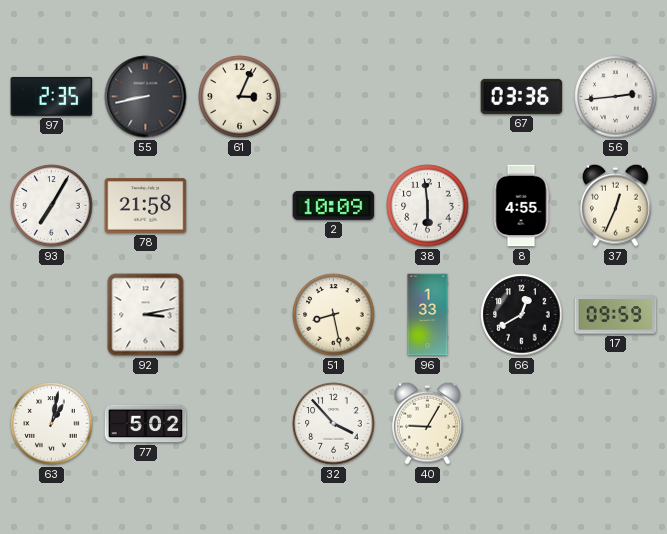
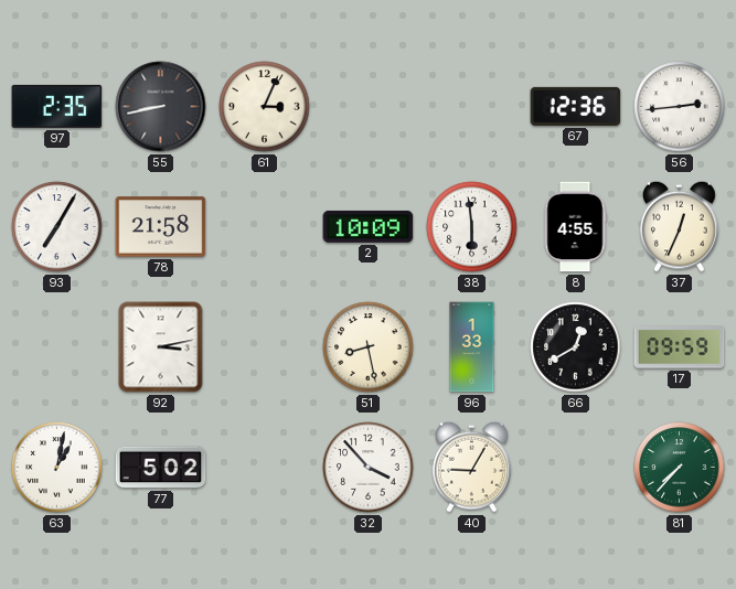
67: 03:36 -> 12:36
81: none -> 7:37
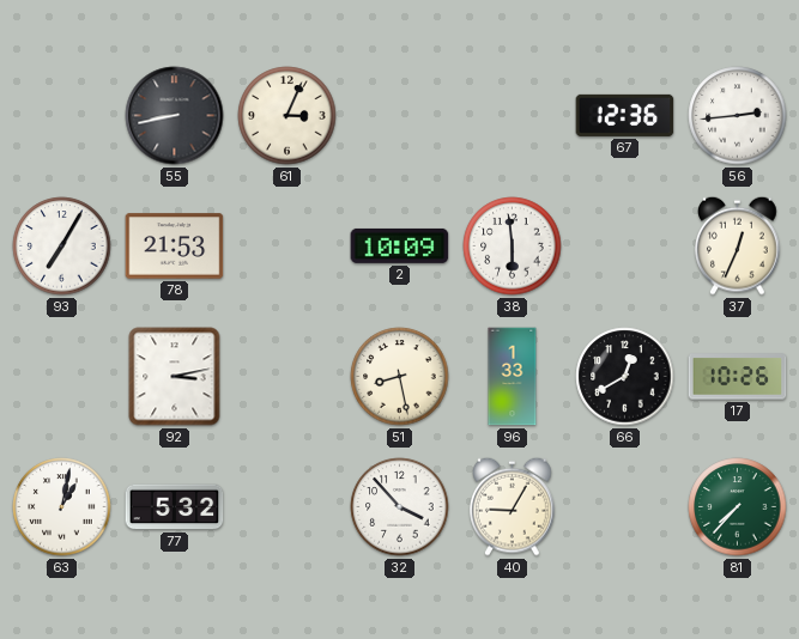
97: 2:35 -> none
78: 21:58 -> 21:53
8: 4:55 -> none
17: 09:59 -> 10:26
77: 5:02 -> 5:32
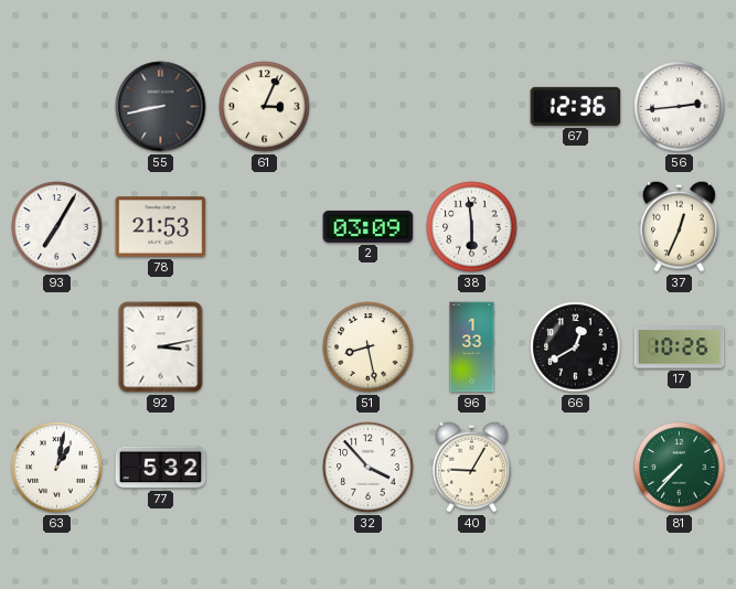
2: 10:09 -> 03:09
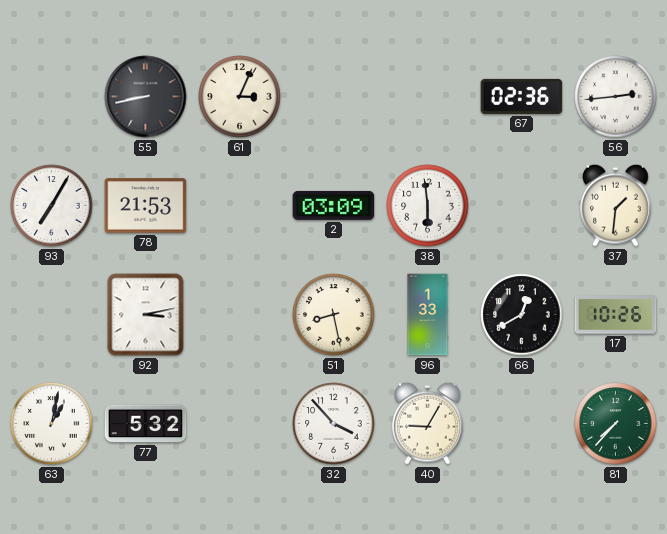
67: 12:36 -> 02:36
37: 12:34 -> 1:31
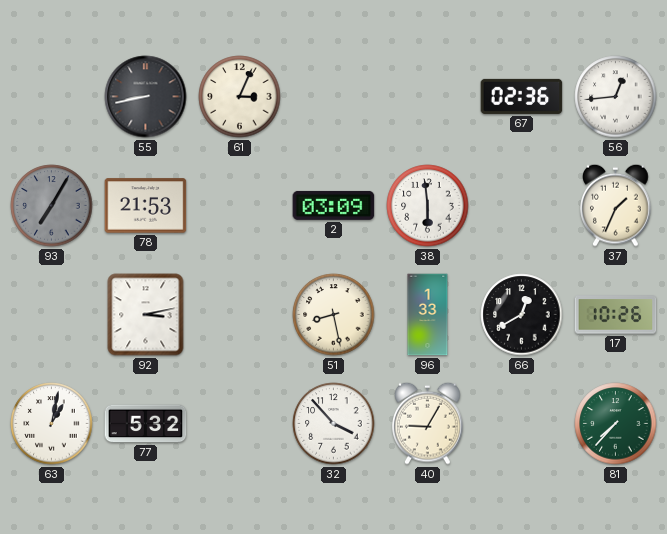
56: 2:44 -> 12:44
93 dial: white -> grey
37: 1:31 -> 1:34
